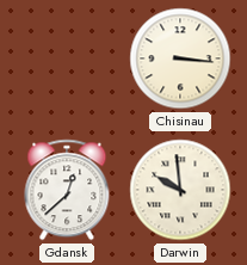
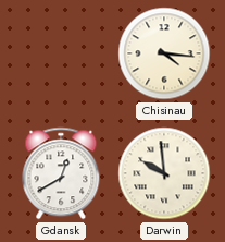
Chisinau: 3:16 -> 4:16
Gdansk: 12:38 -> 12:40
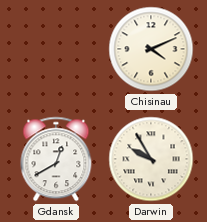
Chisinau: 4:16 -> 4:11
Darwin: 9:59 -> 9:55
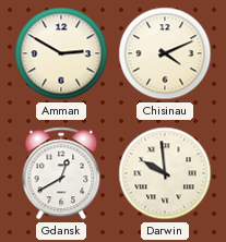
Amman: none -> 2:50
Darwin: 9:55 -> 9:59
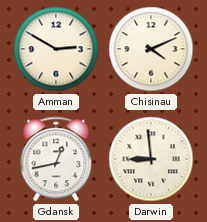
Gdansk: 12:40 -> 12:43
Darwin: 9:59 -> 8:59
